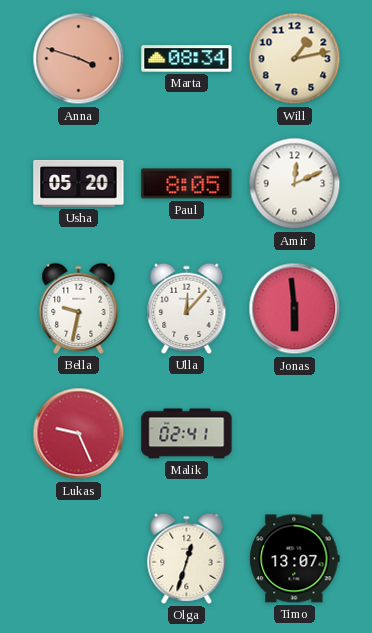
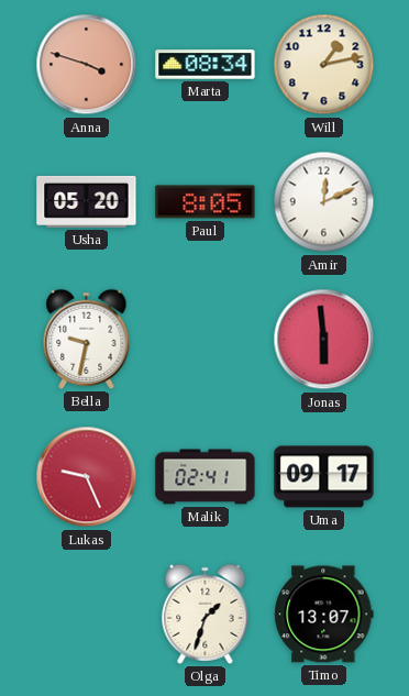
Ulla: 12:07 -> none
Uma: none -> 09:17
Olga: 12:33 -> 1:33
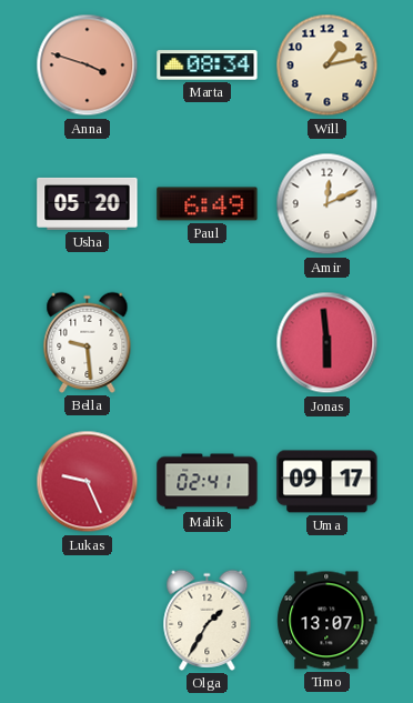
Paul: 8:05 -> 6:49
Bella: 9:32 -> 9:29
Olga: 1:33 -> 1:35
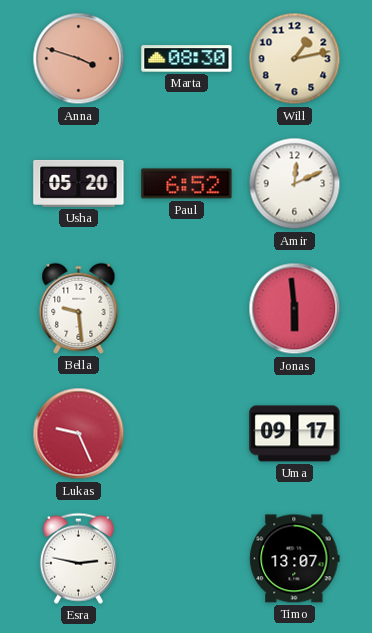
Marta: 08:34 -> 08:30
Paul: 6:49 -> 6:52
Malik: 02:41 -> none
Esra: none -> 2:47
Olga: 1:35 -> none
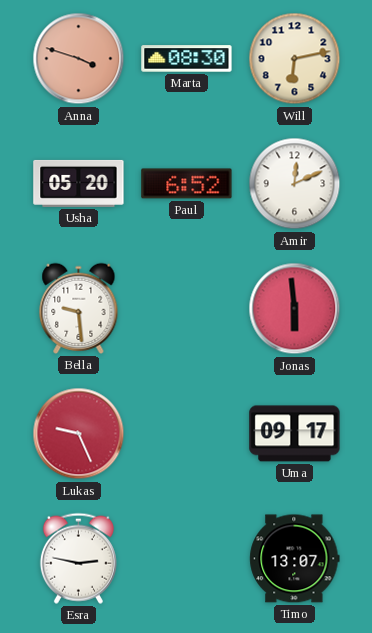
Will: 1:13 -> 6:13
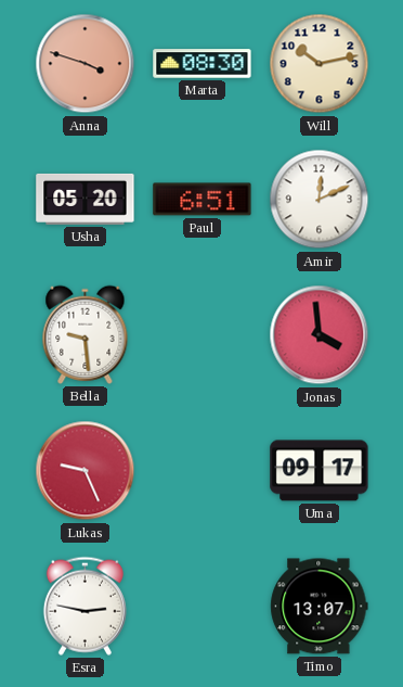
Will: 6:13 -> 10:13
Paul: 6:52 -> 6:51
Jonas: 5:59 -> 3:59
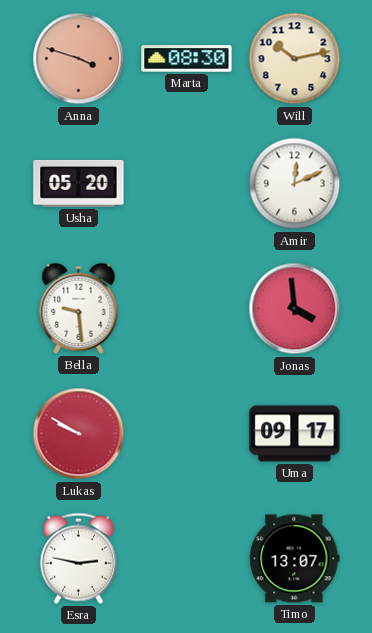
Paul: 6:51 -> none
Lukas: 9:26 -> 9:50
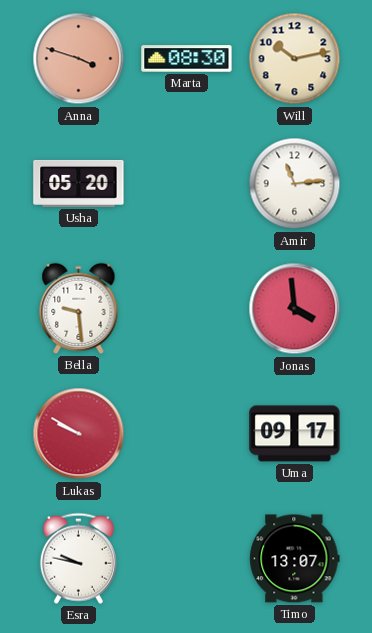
Amir: 12:11 -> 11:14
Esra: 2:47 -> 9:47
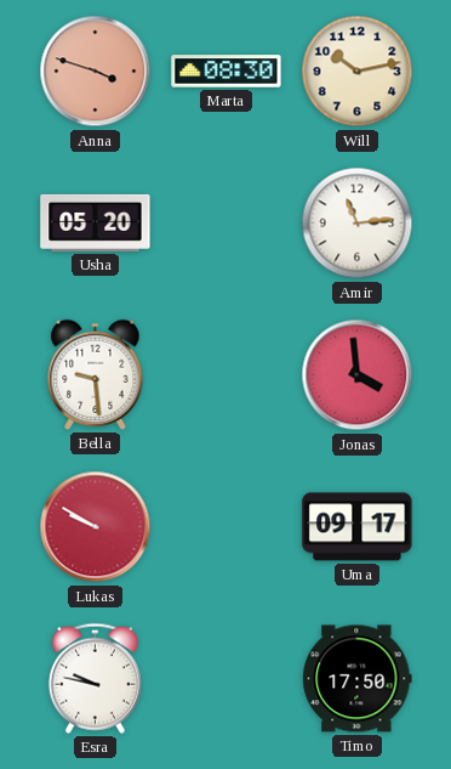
Timo: 13:07 -> 17:50
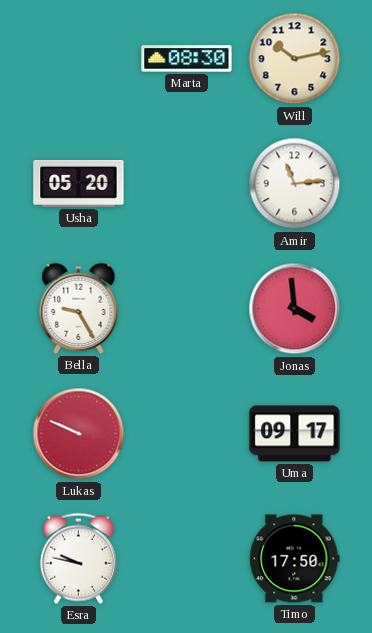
Anna: 3:48 -> none
Bella: 9:29 -> 9:25
Lukas: 9:50 -> 9:49
